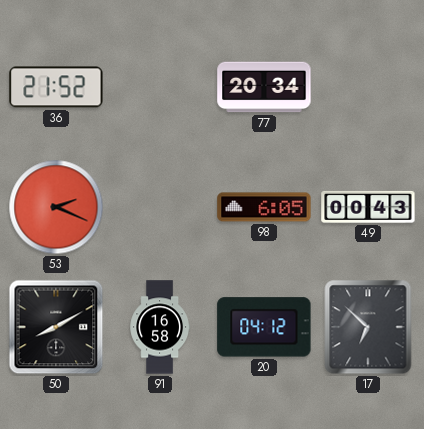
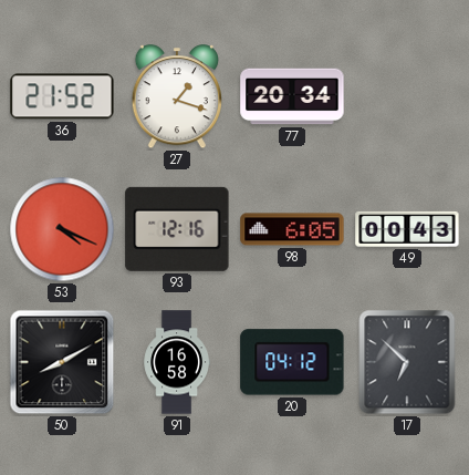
27: none -> 1:18
53: 2:19 -> 4:19
93: none -> 12:16
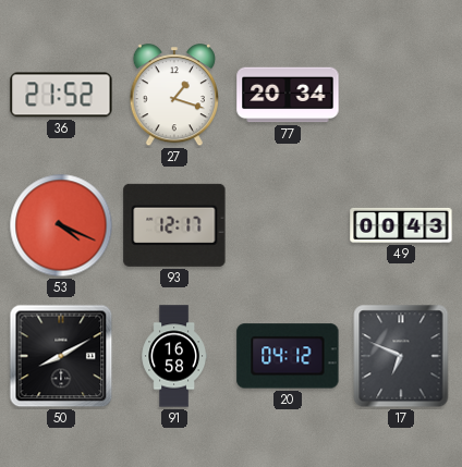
93: 12:16 -> 12:17
98: 6:05 -> none
17: 6:52 -> 6:49
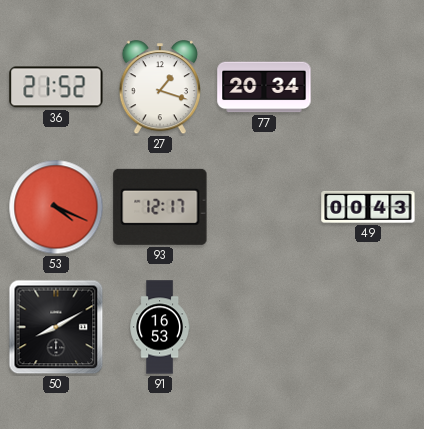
91: 16:58 -> 16:53
20: 04:12 -> none
17: 6:49 -> none
